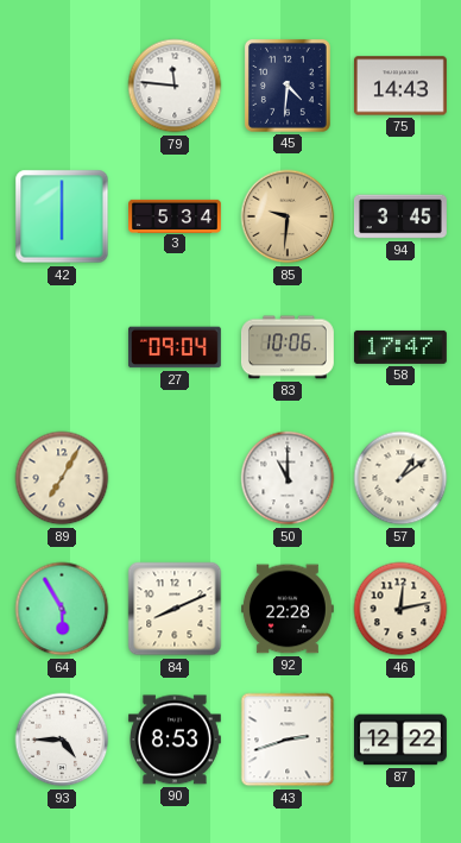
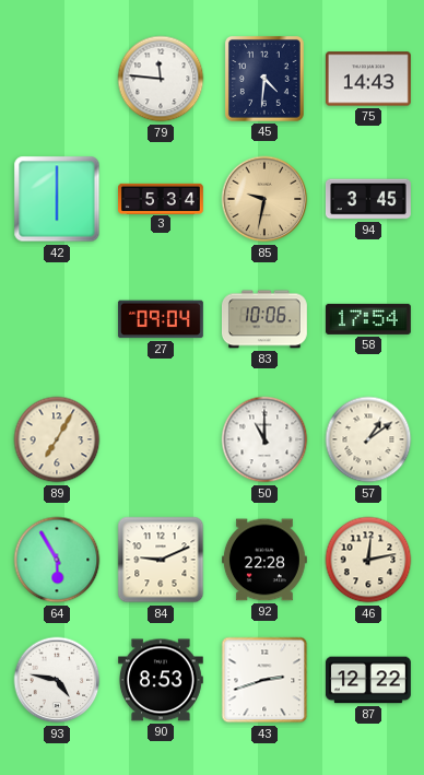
85: 9:31 -> 9:32
58: 17:47 -> 17:54
84: 8:11 -> 9:11
93: 4:45 -> 4:47
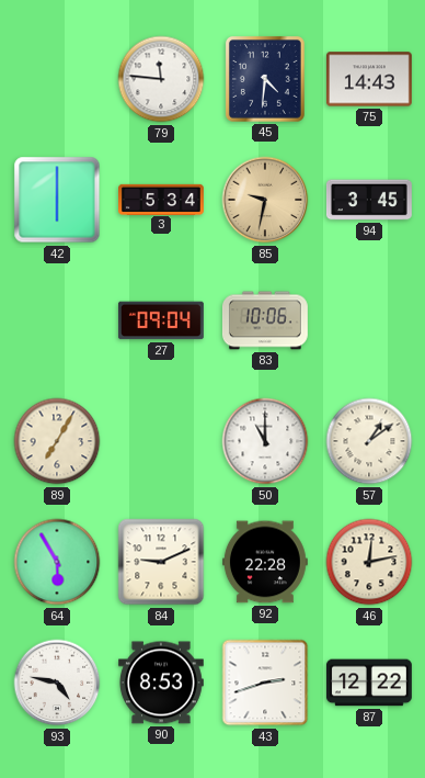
58: 17:54 -> none
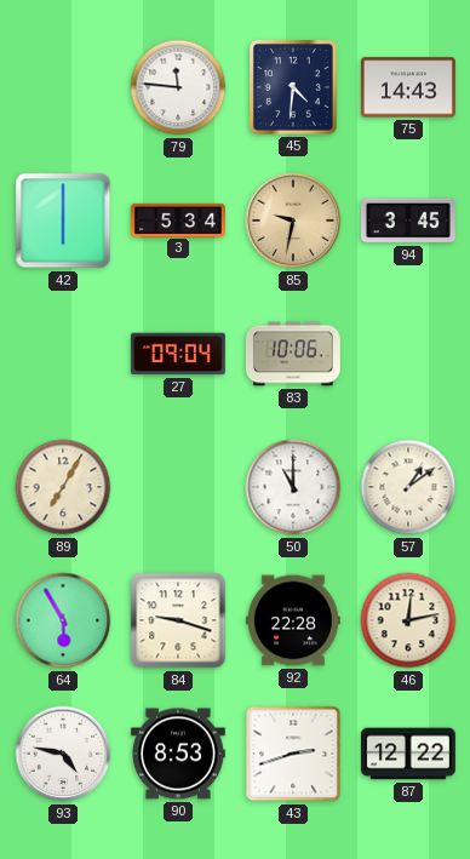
84: 9:11 -> 9:18
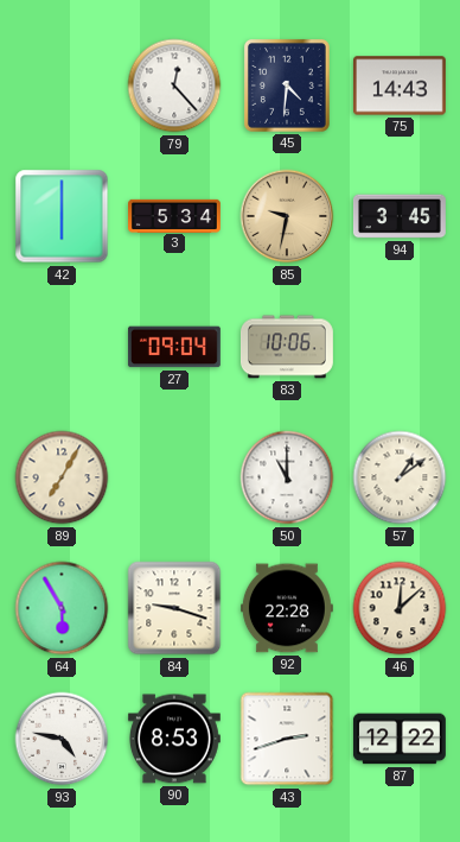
79: 11:46 -> 12:23
46: 12:13 -> 12:08
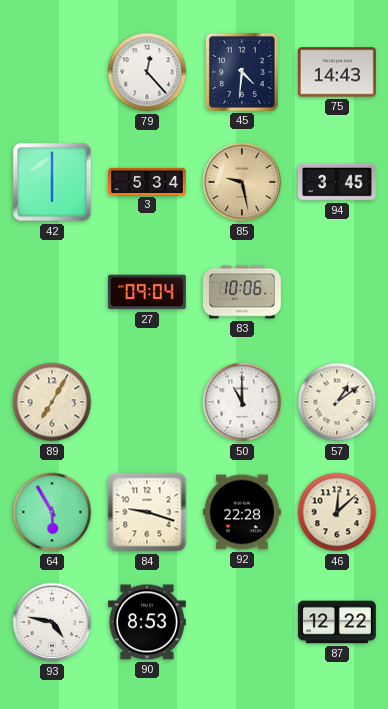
85: 9:32 -> 9:28
43: 2:42 -> none
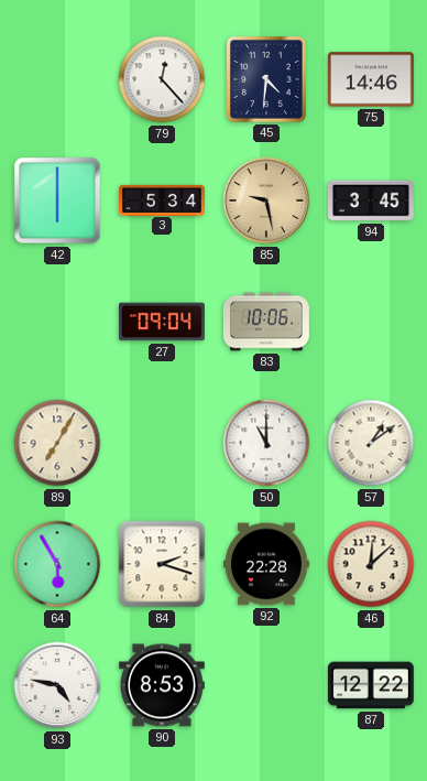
75: 14:43 -> 14:46
84: 9:18 -> 2:18
